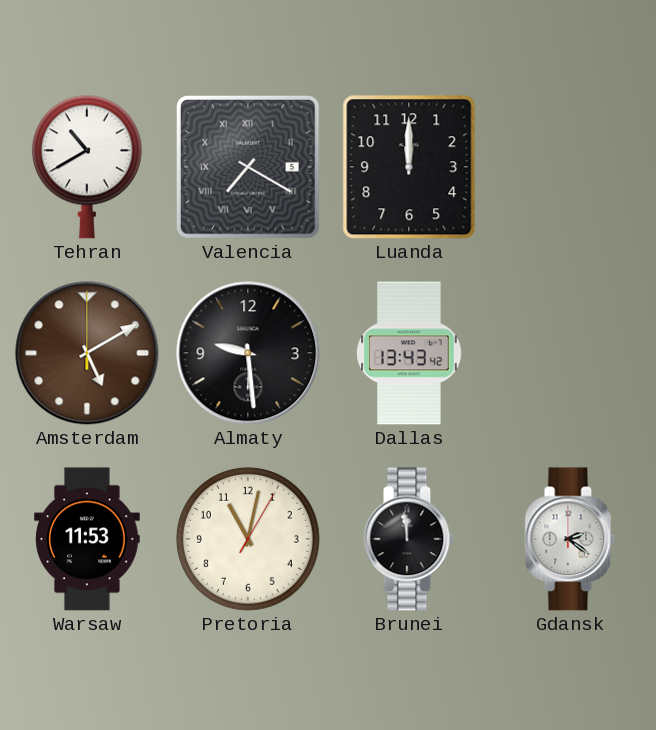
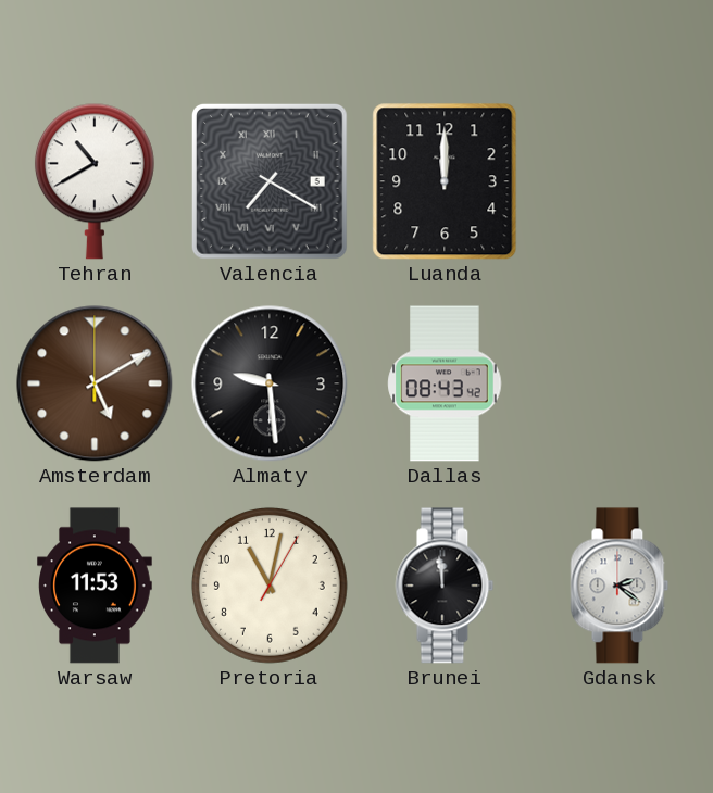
Dallas: 13:43 -> 08:43
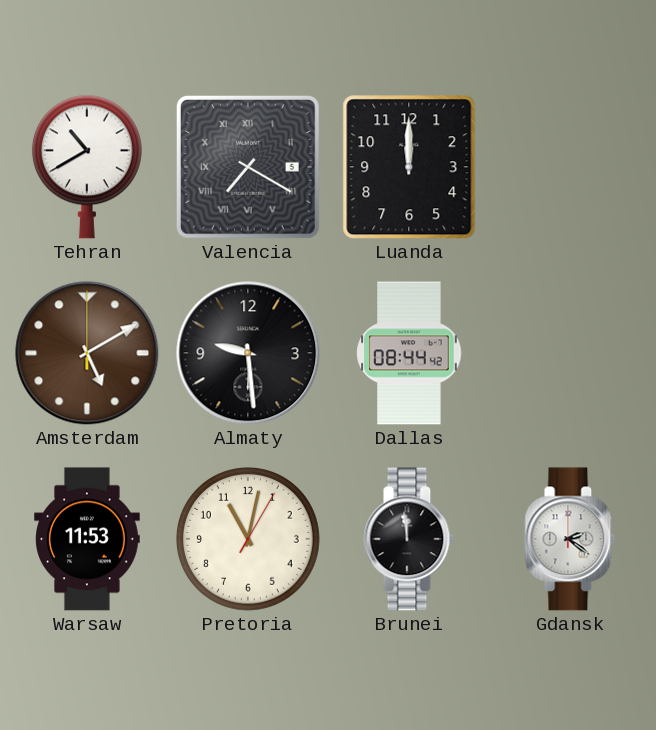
Dallas: 08:43 -> 08:44
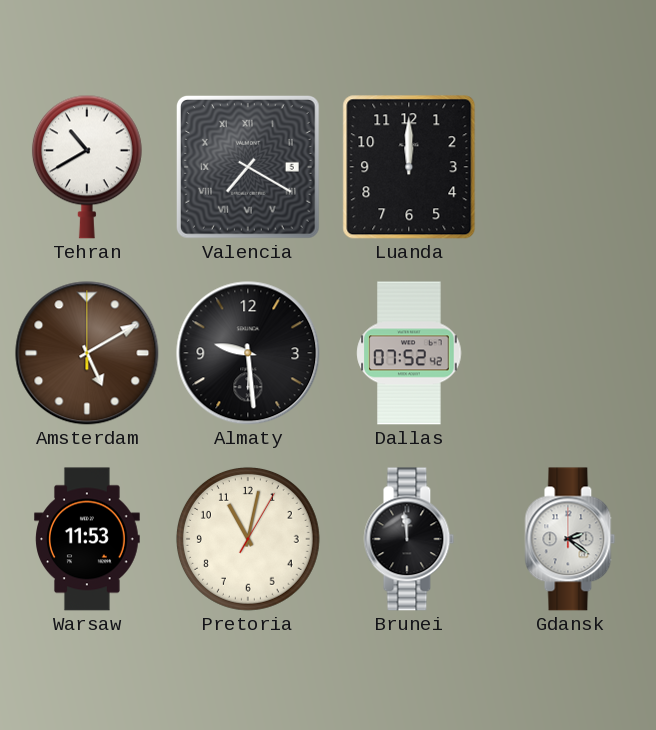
Dallas: 08:44 -> 07:52
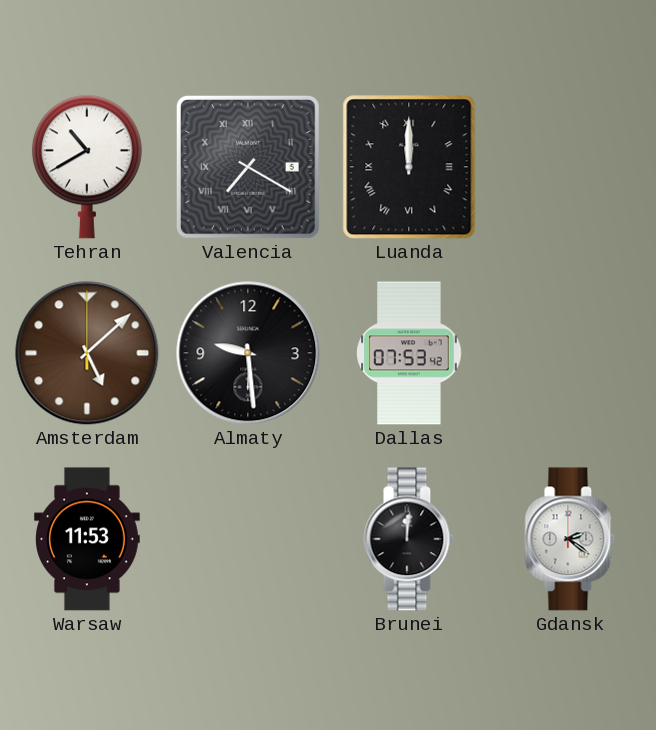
Luanda numerals: Arabic -> Roman
Amsterdam: 5:10 -> 5:08
Dallas: 07:52 -> 07:53
Pretoria: 11:02 -> none
Brunei: 11:59 -> 12:01
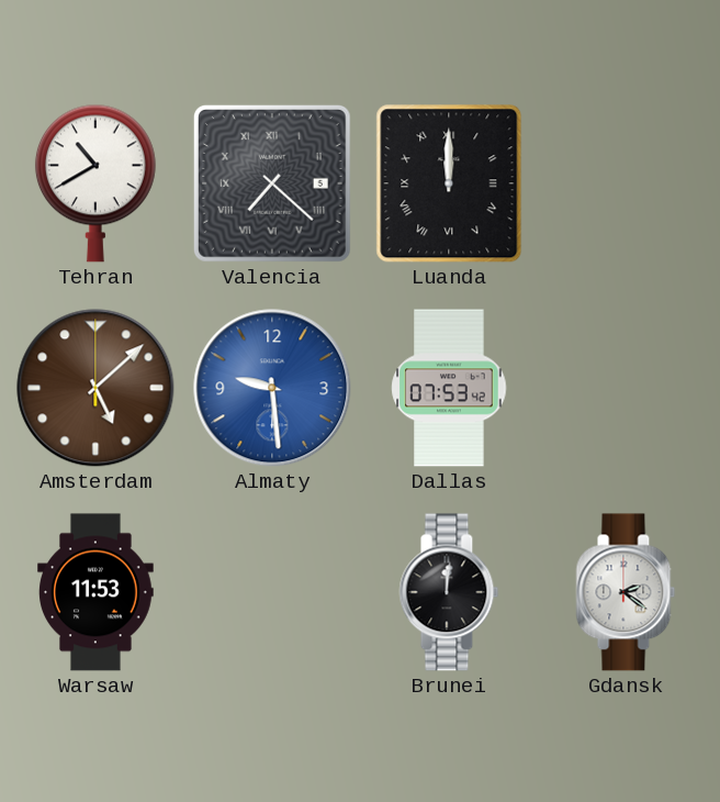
Valencia: 7:20 -> 7:22
Almaty dial: black -> blue
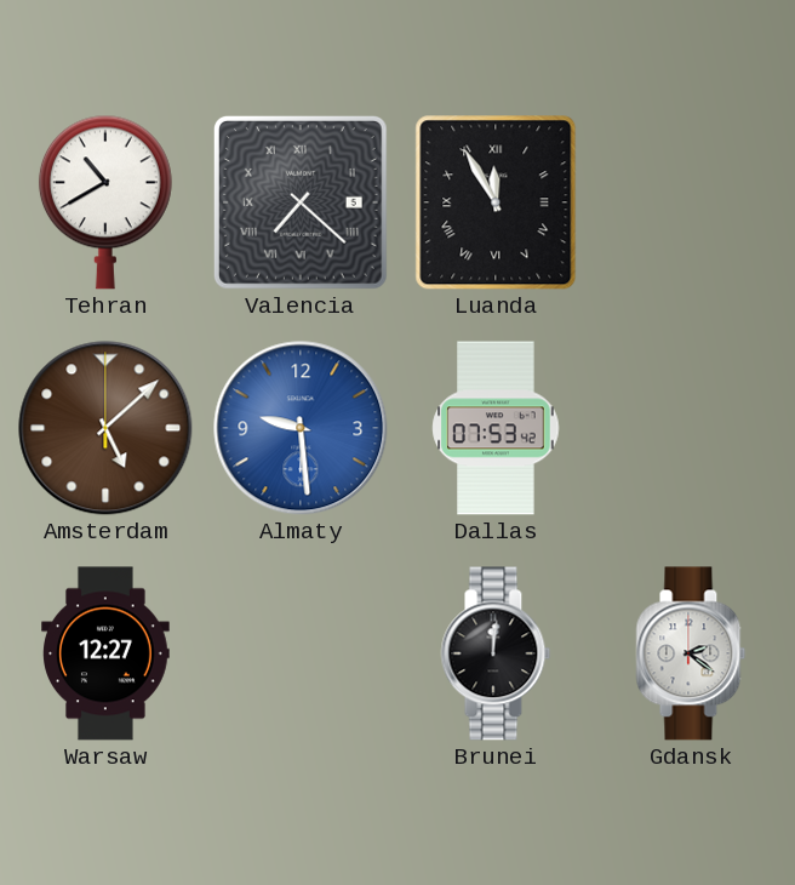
Luanda: 12:00 -> 11:55
Warsaw: 11:53 -> 12:27
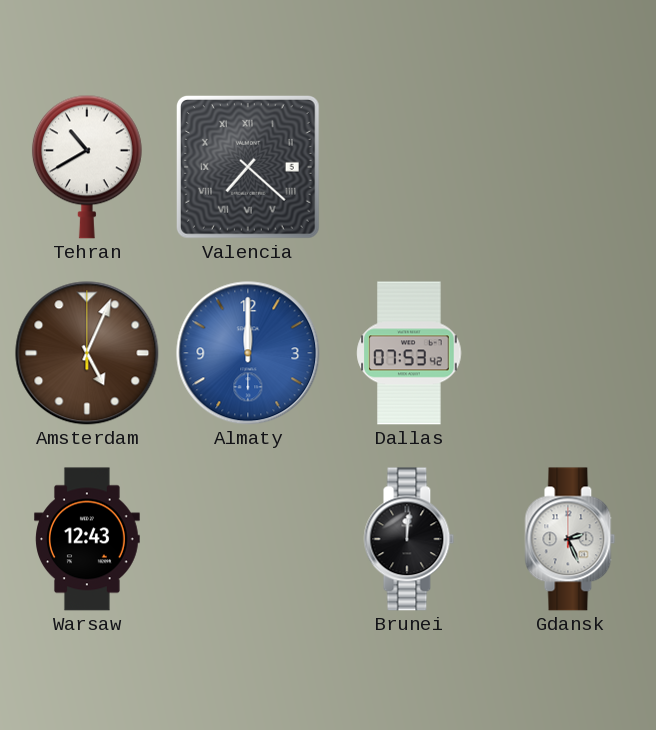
Luanda: 11:55 -> none
Amsterdam: 5:08 -> 5:04
Almaty: 9:29 -> 12:00
Warsaw: 12:27 -> 12:43
Gdansk: 2:21 -> 2:26
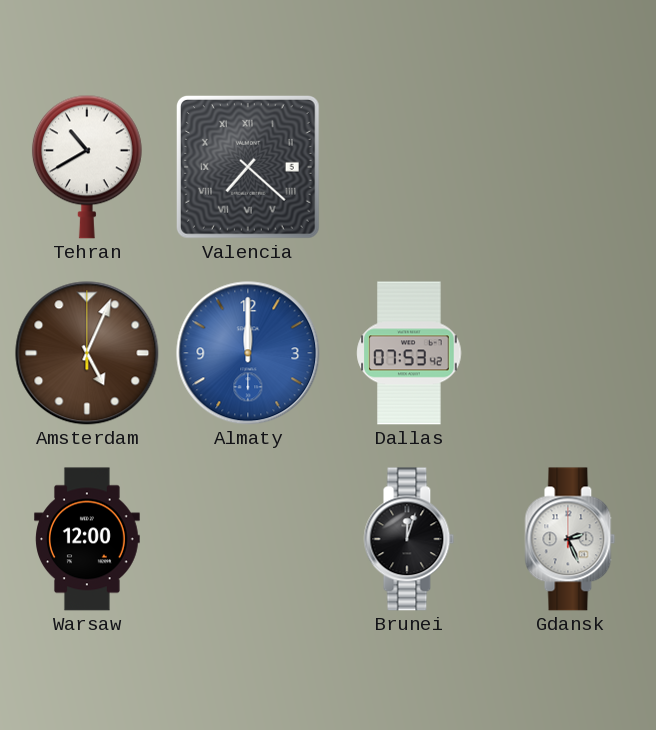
Warsaw: 12:43 -> 12:00
Brunei: 12:01 -> 12:03
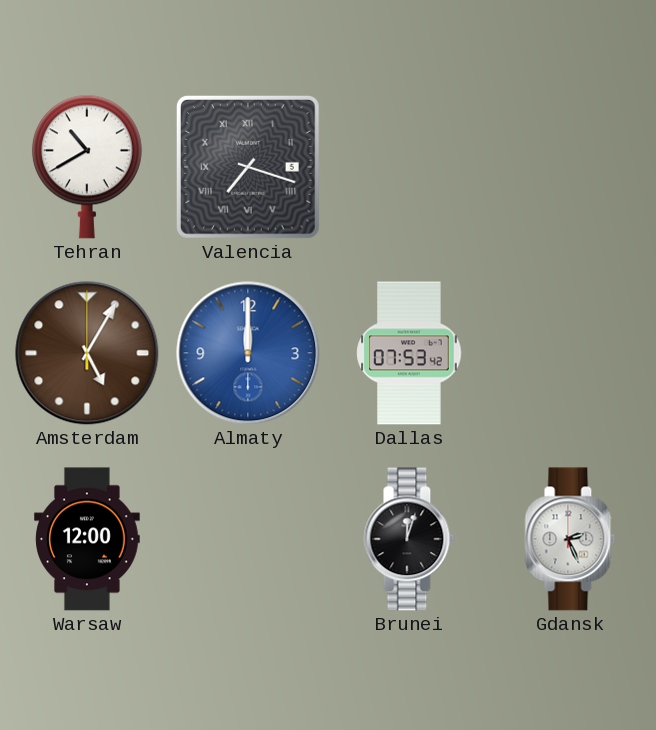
Valencia: 7:22 -> 7:18
Amsterdam: 5:04 -> 5:05
